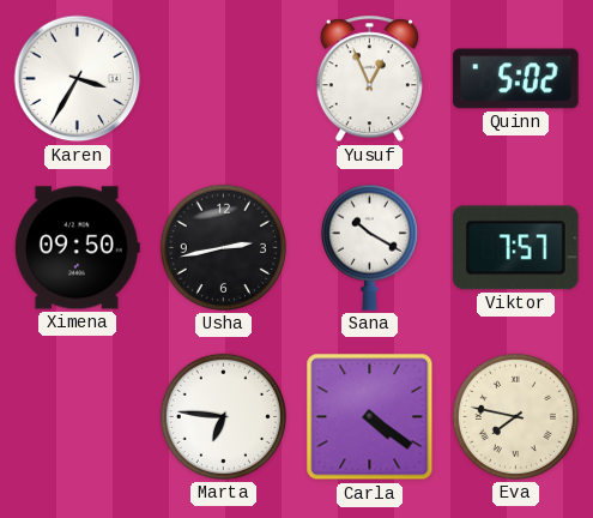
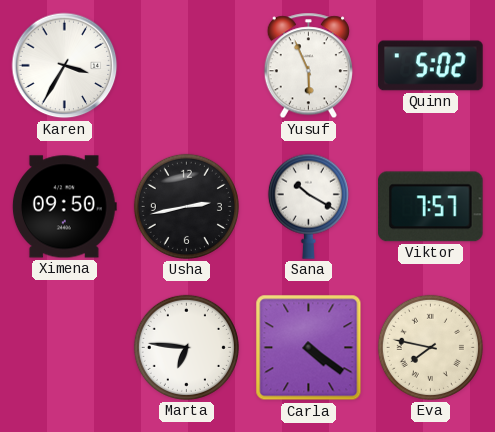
Yusuf: 12:56 -> 5:56
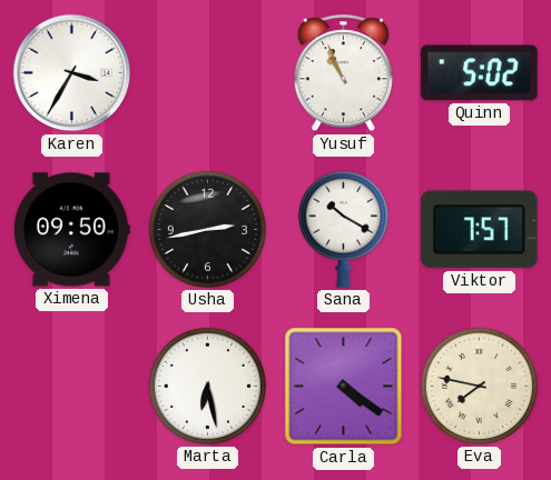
Yusuf: 5:56 -> 10:56
Marta: 6:46 -> 6:28
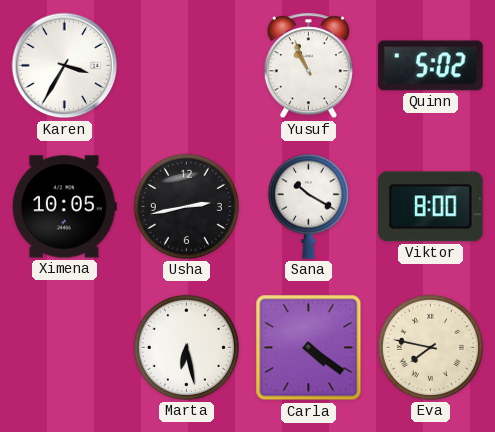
Ximena: 09:50 -> 10:05
Viktor: 7:57 -> 8:00
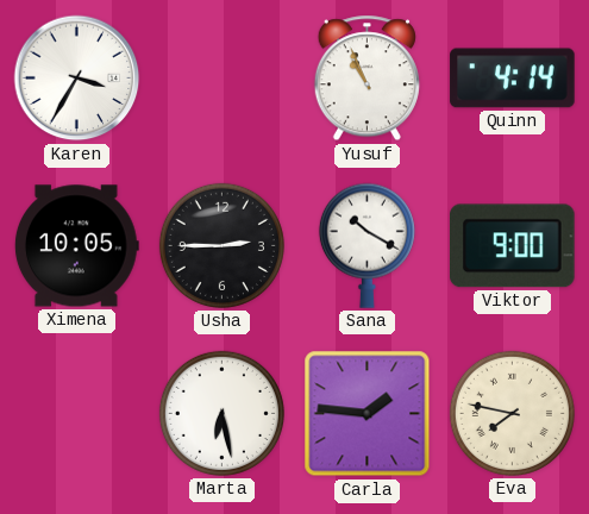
Quinn: 5:02 -> 4:14
Usha: 2:43 -> 2:45
Viktor: 8:00 -> 9:00
Carla: 4:21 -> 1:46
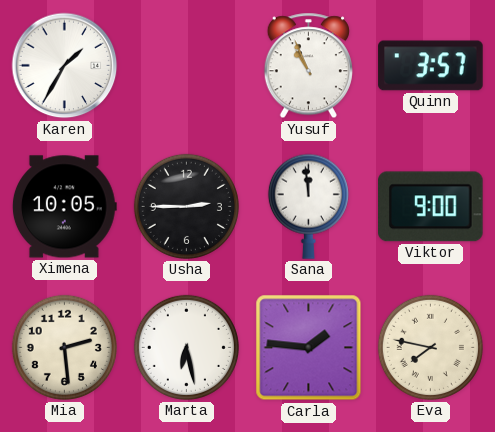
Karen: 3:35 -> 1:35
Quinn: 4:14 -> 3:57
Sana: 10:20 -> 11:59
Mia: none -> 2:29
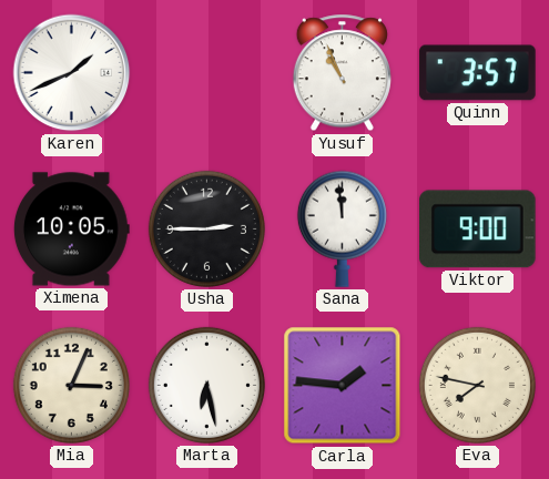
Karen: 1:35 -> 1:41
Mia: 2:29 -> 3:04
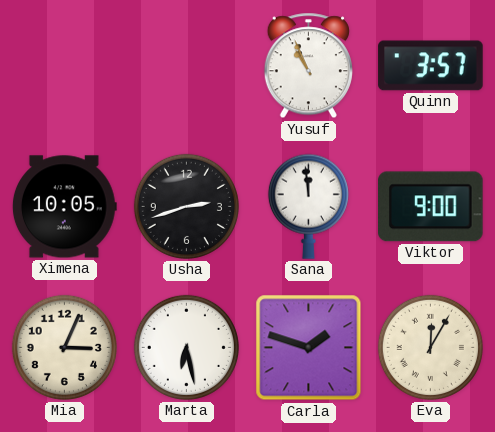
Karen: 1:41 -> none
Usha: 2:45 -> 2:42
Carla: 1:46 -> 1:48
Eva: 7:47 -> 12:05
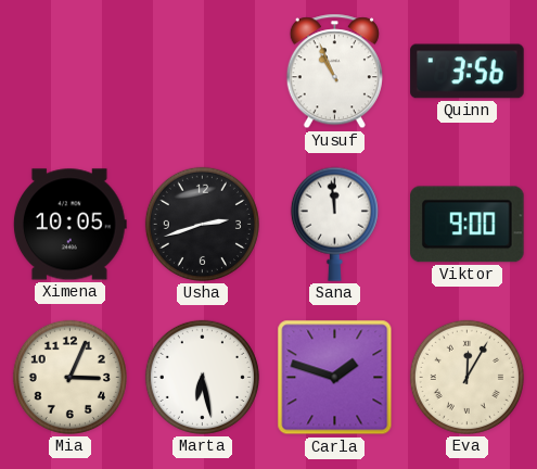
Quinn: 3:57 -> 3:56
